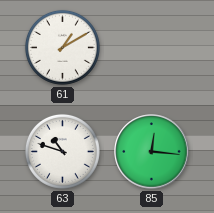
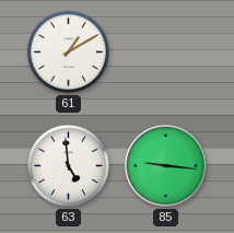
63: 10:48 -> 4:59
85: 12:16 -> 9:16
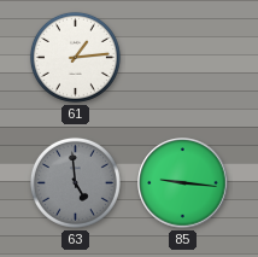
61: 1:10 -> 1:14
63 dial: white -> grey
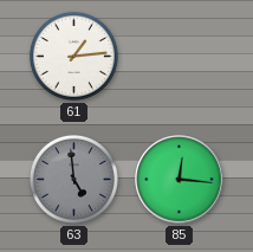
85: 9:16 -> 12:16
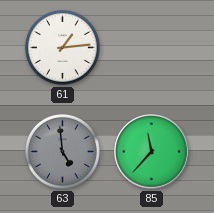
85: 12:16 -> 11:37
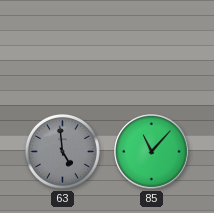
61: 1:14 -> none
85: 11:37 -> 11:07
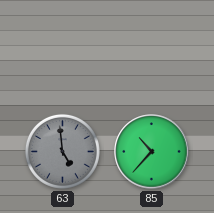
85: 11:07 -> 10:37
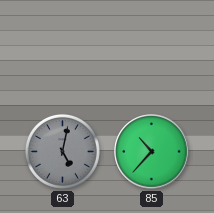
63: 4:59 -> 5:02
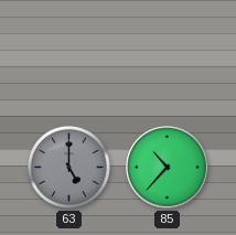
63: 5:02 -> 5:00
